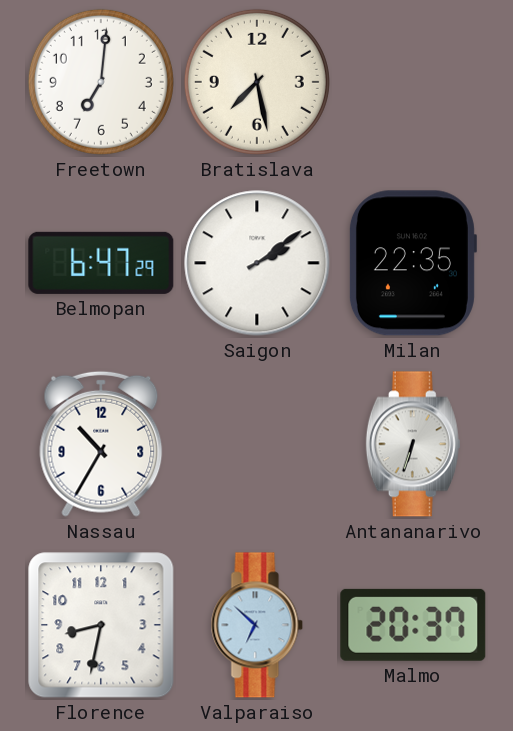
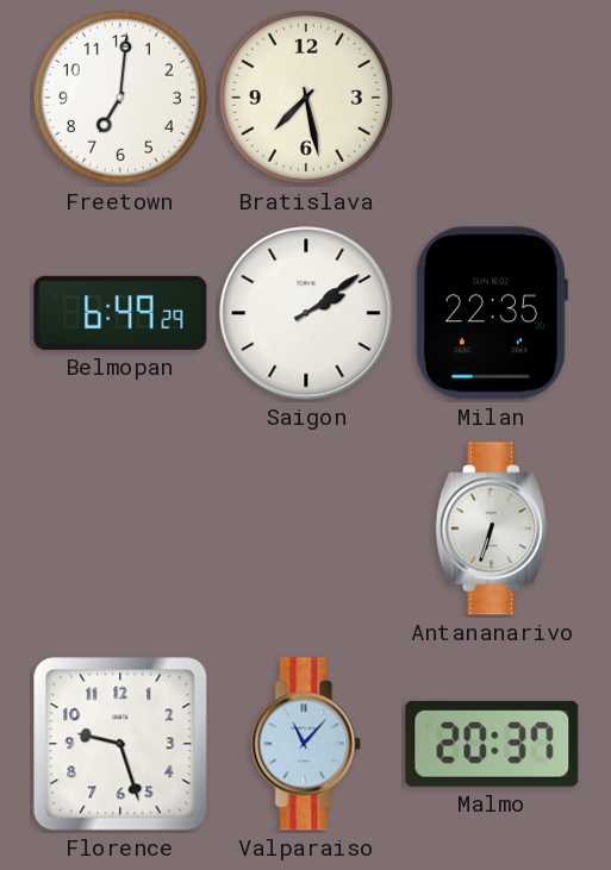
Belmopan: 6:47 -> 6:49
Nassau: 10:35 -> none
Florence: 8:32 -> 9:27
Valparaiso: 6:52 -> 11:07
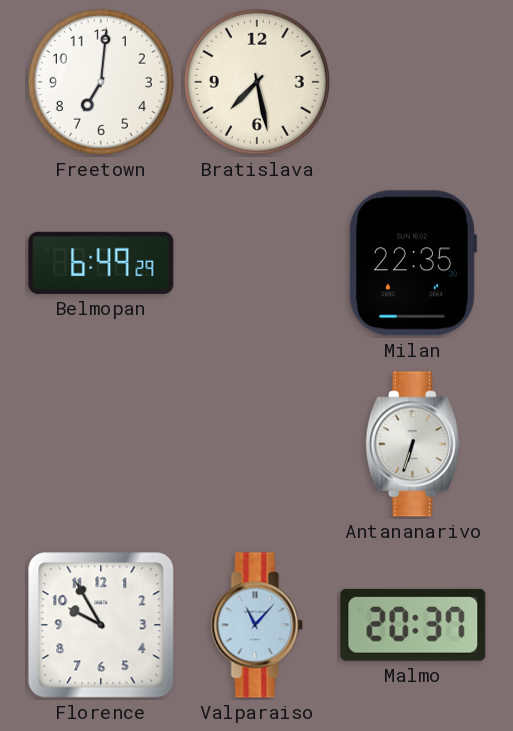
Saigon: 2:09 -> none
Florence: 9:27 -> 9:55
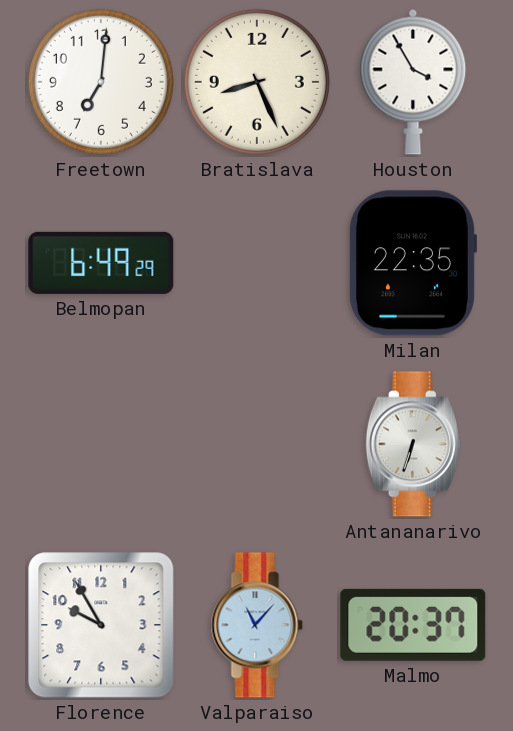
Bratislava: 7:28 -> 8:26
Houston: none -> 3:55
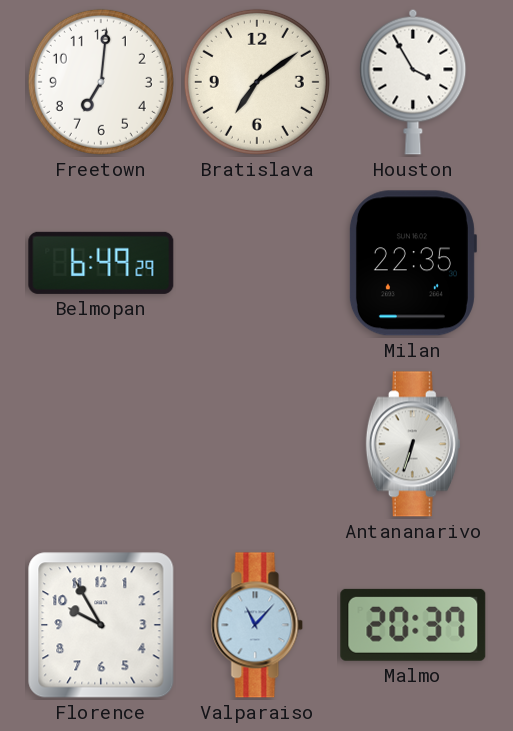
Bratislava: 8:26 -> 7:09
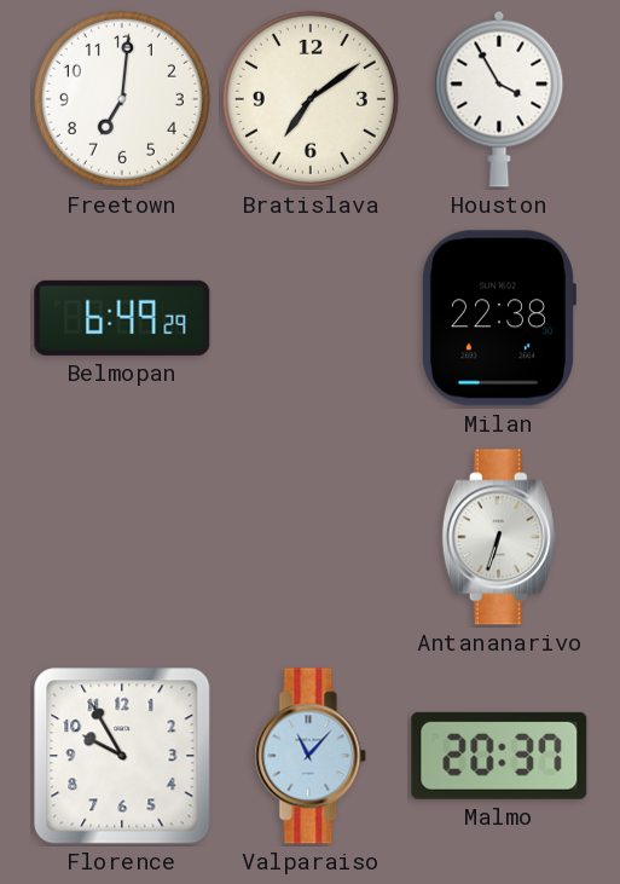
Milan: 22:35 -> 22:38
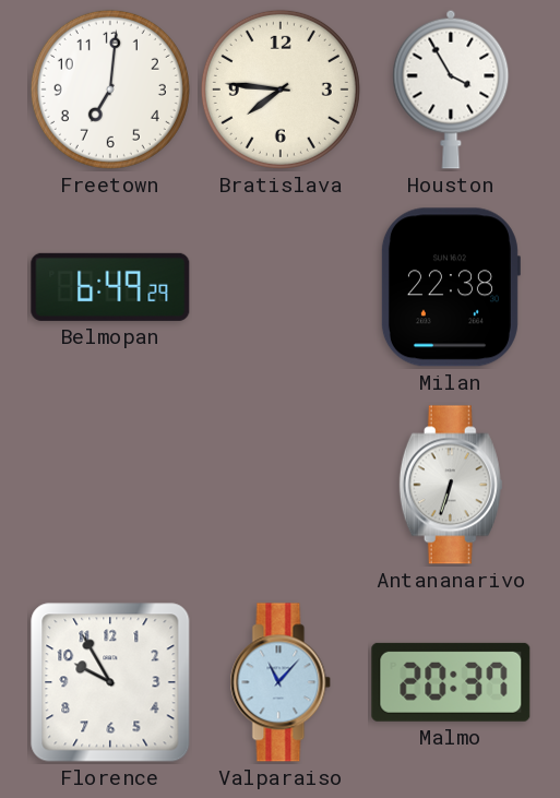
Bratislava: 7:09 -> 7:46
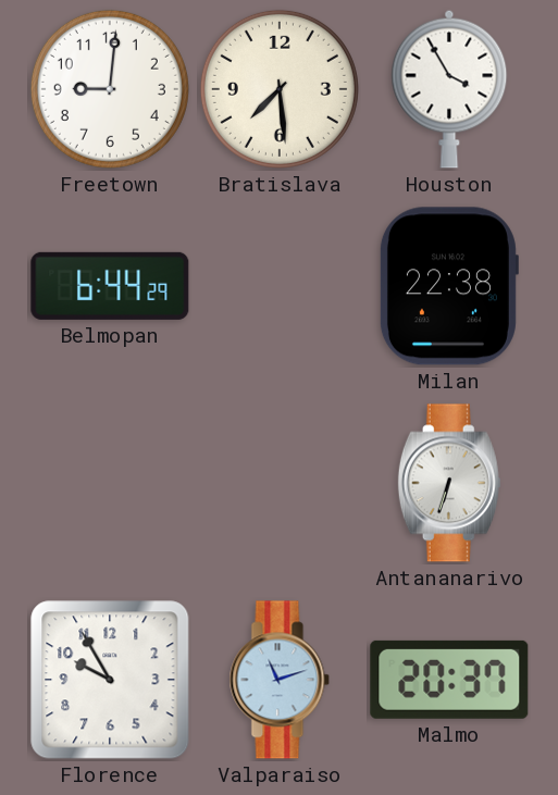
Freetown: 7:01 -> 9:01
Bratislava: 7:46 -> 7:29
Belmopan: 6:49 -> 6:44
Valparaiso: 11:07 -> 11:12
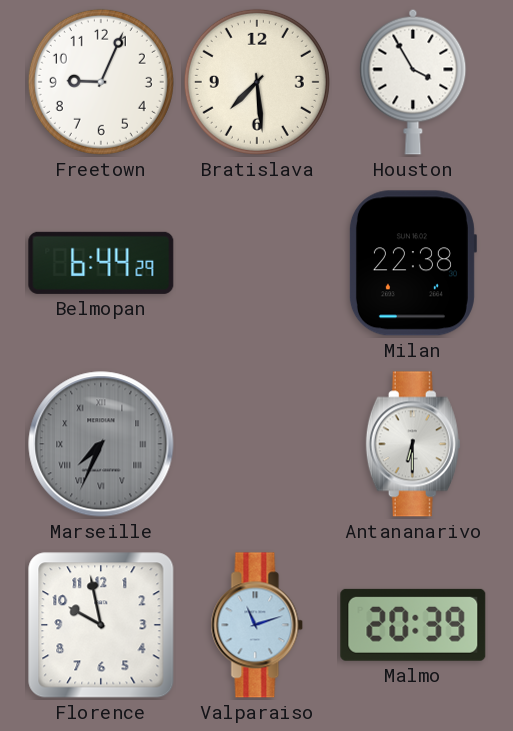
Freetown: 9:01 -> 9:04
Marseille: none -> 7:34
Antananarivo: 6:33 -> 6:30
Florence: 9:55 -> 9:58
Malmo: 20:37 -> 20:39
